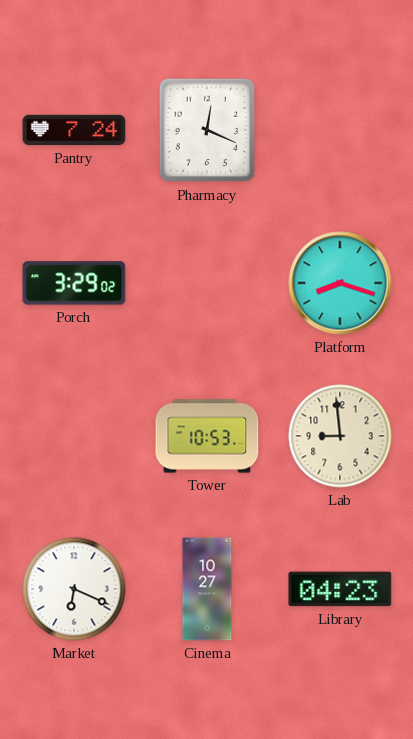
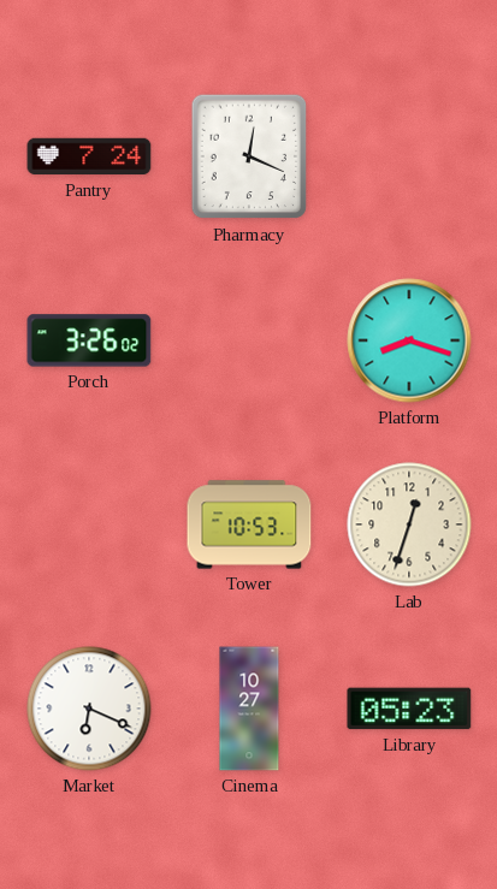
Porch: 3:29 -> 3:26
Lab: 8:59 -> 12:33
Library: 04:23 -> 05:23
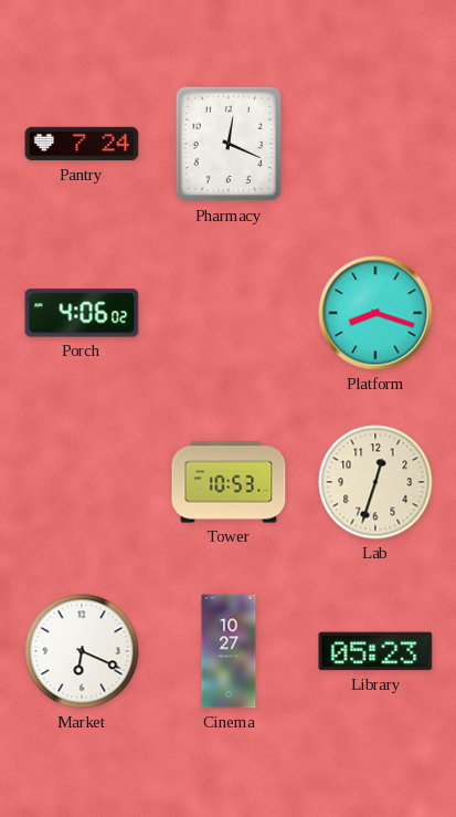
Porch: 3:26 -> 4:06
